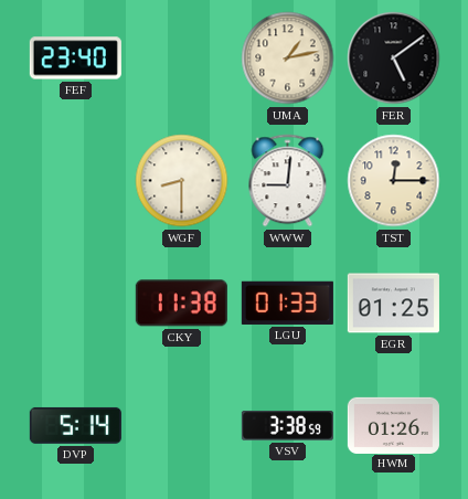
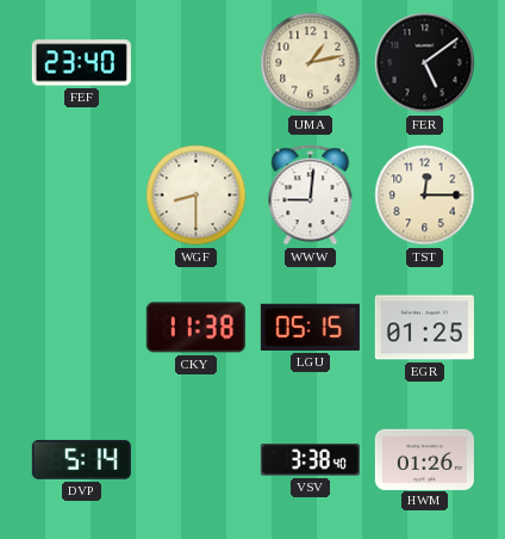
LGU: 01:33 -> 05:15
VSV: 3:38:59 -> 3:38:40
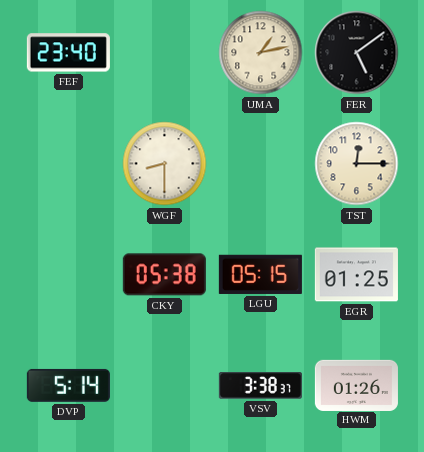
WWW: 9:01 -> none
CKY: 11:38 -> 05:38
VSV: 3:38:40 -> 3:38:37
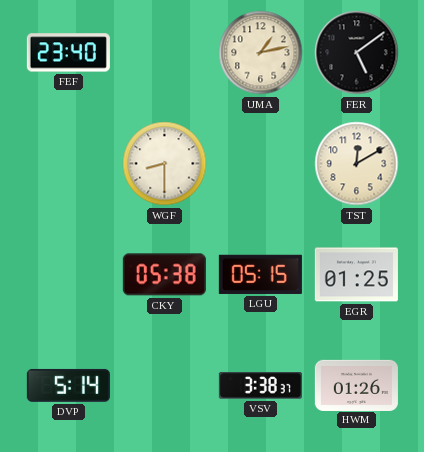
TST: 12:15 -> 12:10
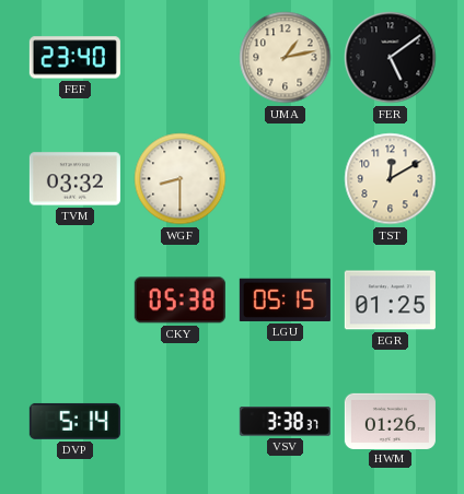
TVM: none -> 03:32
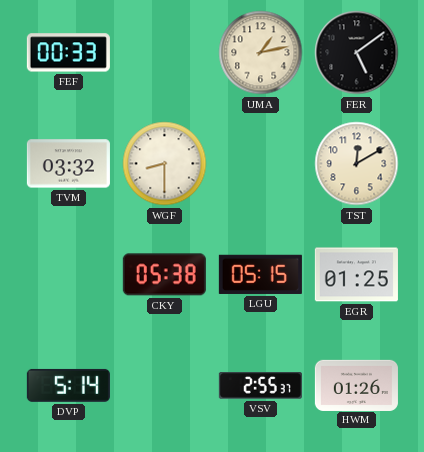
FEF: 23:40 -> 00:33
VSV: 3:38 -> 2:55
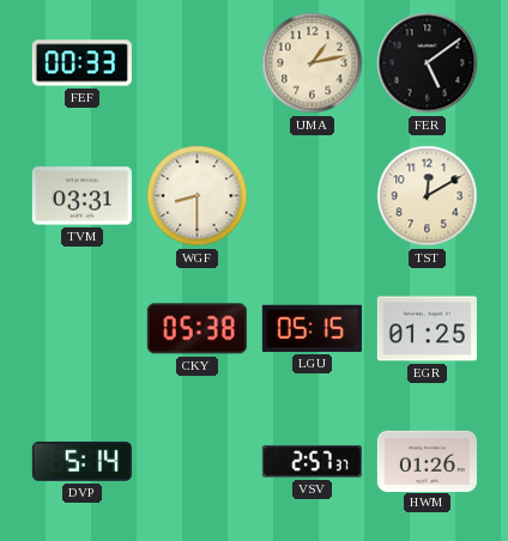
TVM: 03:32 -> 03:31
VSV: 2:55 -> 2:57
